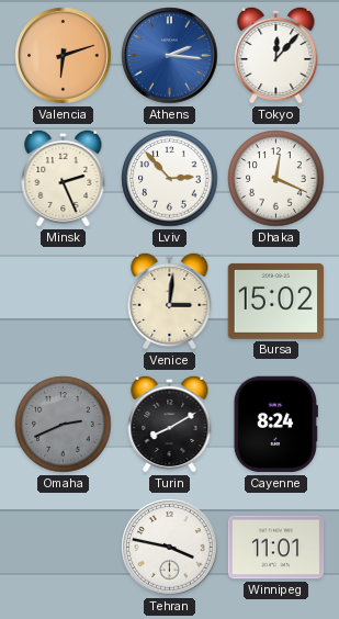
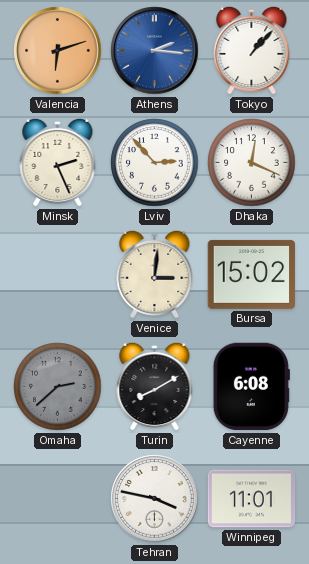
Tokyo: 12:07 -> 1:07
Omaha: 2:41 -> 2:38
Cayenne: 8:24 -> 6:08
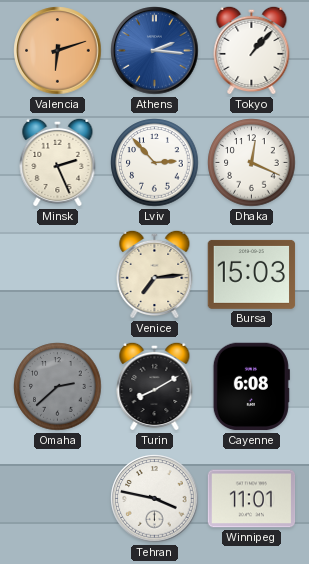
Venice: 3:01 -> 7:14
Bursa: 15:02 -> 15:03
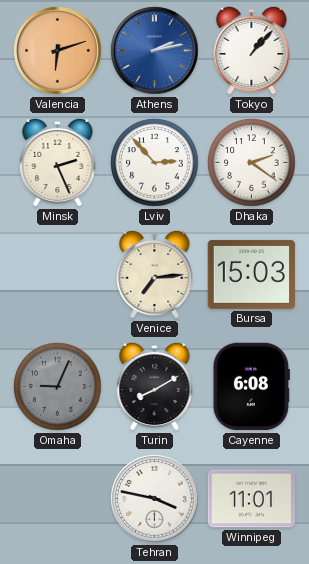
Athens: 2:16 -> 2:13
Dhaka: 12:19 -> 2:21
Omaha: 2:38 -> 9:04
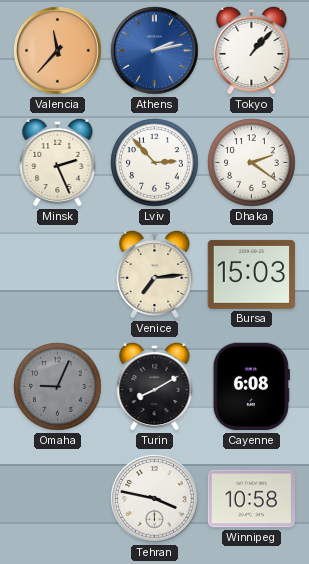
Valencia: 6:12 -> 11:37
Winnipeg: 11:01 -> 10:58
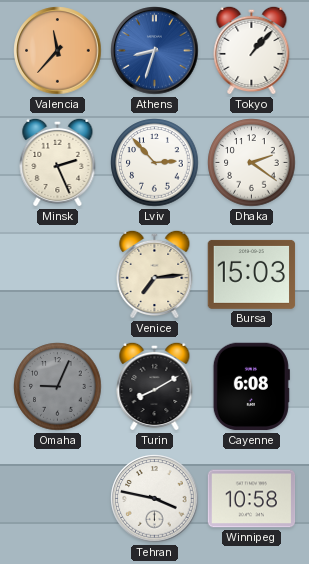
Athens: 2:13 -> 8:33
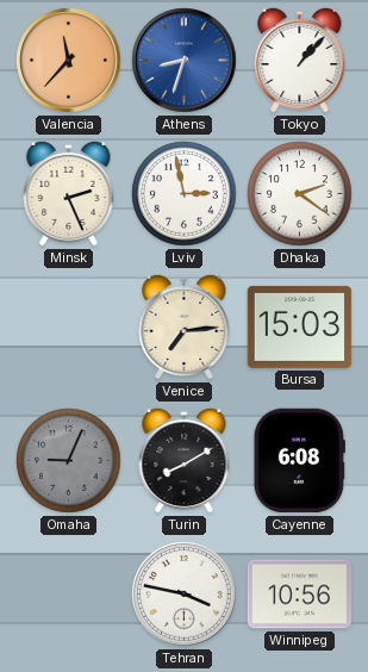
Lviv: 2:53 -> 2:58
Winnipeg: 10:58 -> 10:56
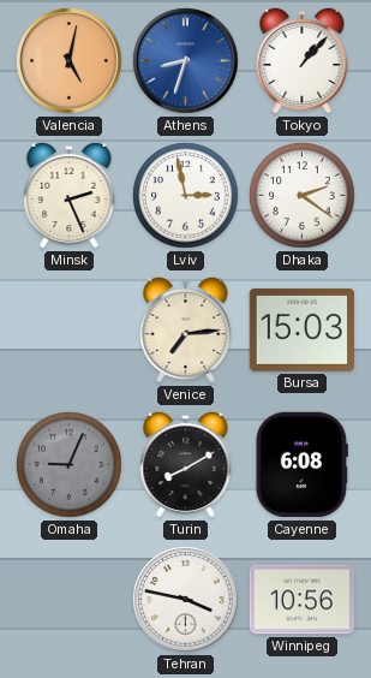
Valencia: 11:37 -> 5:02
